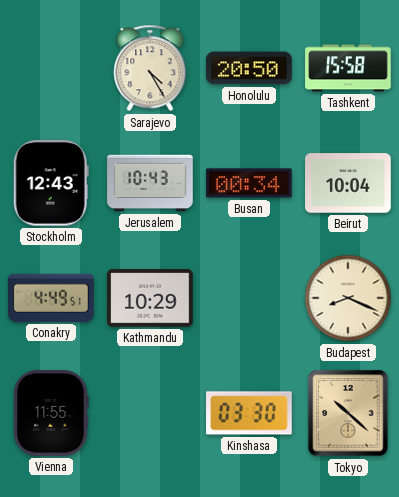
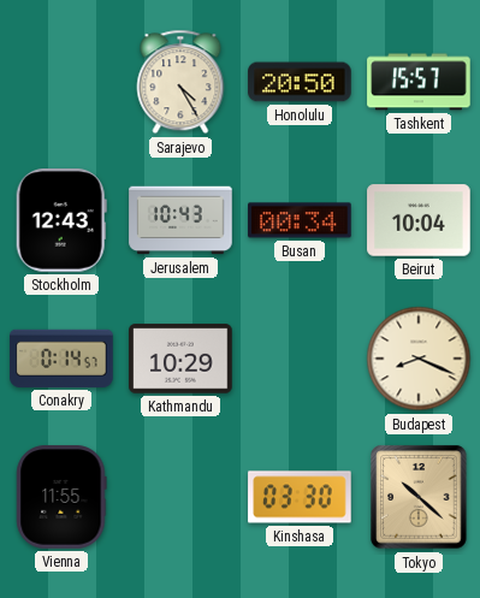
Tashkent: 15:58 -> 15:57
Conakry: 4:49 -> 0:14
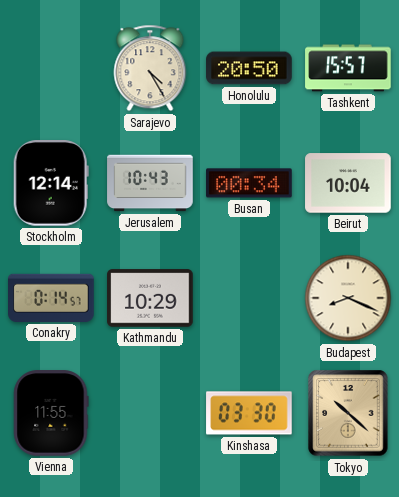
Stockholm: 12:43 -> 12:14
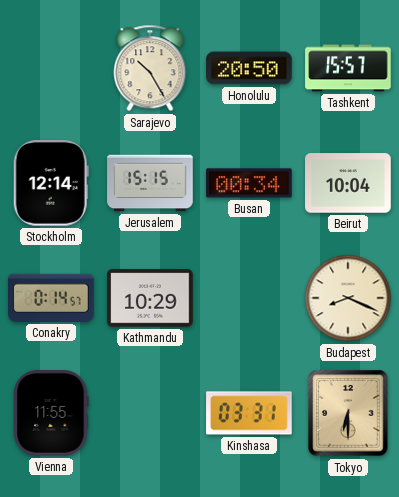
Sarajevo: 4:25 -> 10:25
Jerusalem: 10:43 -> 15:15
Kinshasa: 03:30 -> 03:31
Tokyo: 10:22 -> 6:30
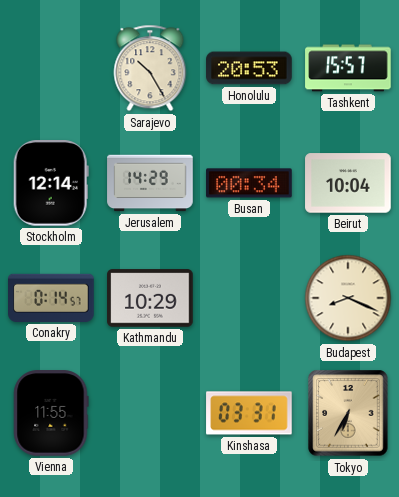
Honolulu: 20:50 -> 20:53
Jerusalem: 15:15 -> 14:29
Tokyo: 6:30 -> 6:35
